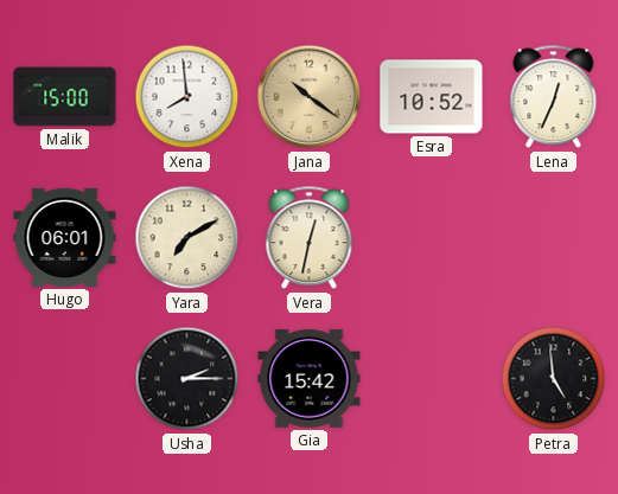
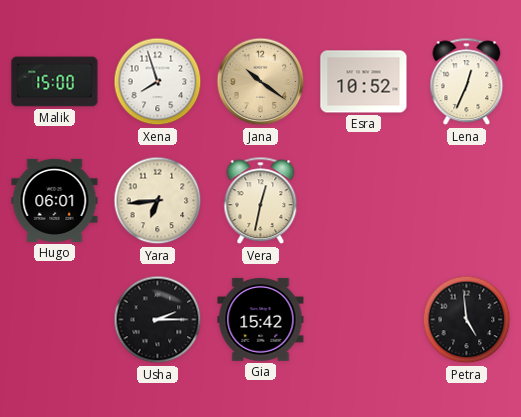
Xena: 7:59 -> 7:57
Yara: 7:10 -> 6:44
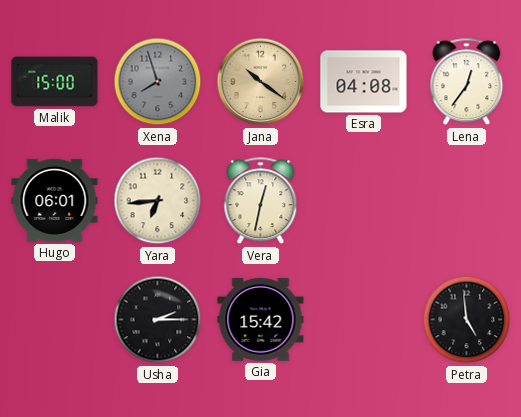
Xena dial: white -> grey
Esra: 10:52 -> 04:08
Lena: 12:34 -> 12:36
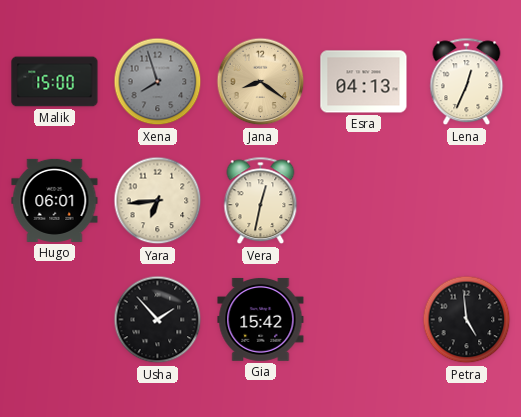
Jana: 10:21 -> 8:21
Esra: 04:08 -> 04:13
Lena: 12:36 -> 12:34
Usha: 2:15 -> 1:53
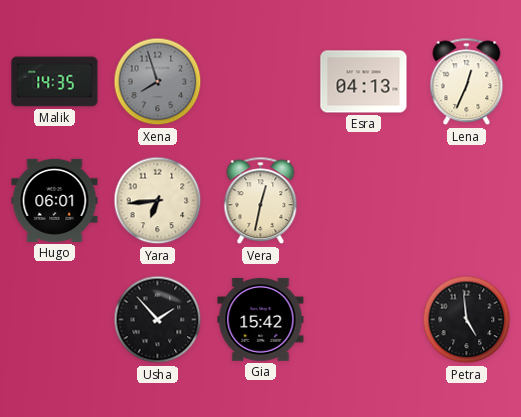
Malik: 15:00 -> 14:35
Jana: 8:21 -> none
